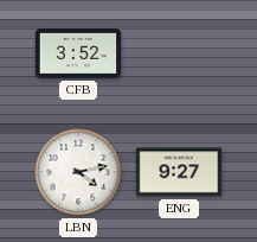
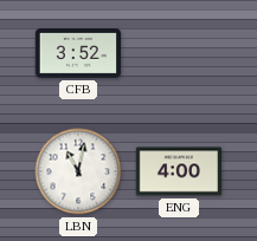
LBN: 4:13 -> 11:02
ENG: 9:27 -> 4:00
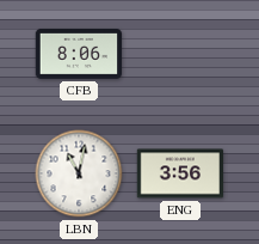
CFB: 3:52 -> 8:06
ENG: 4:00 -> 3:56
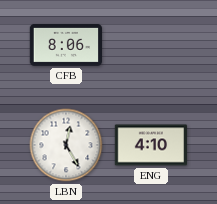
LBN: 11:02 -> 12:25
ENG: 3:56 -> 4:10
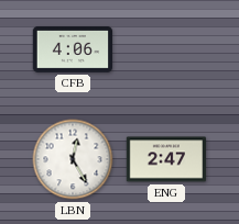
CFB: 8:06 -> 4:06
ENG: 4:10 -> 2:47
